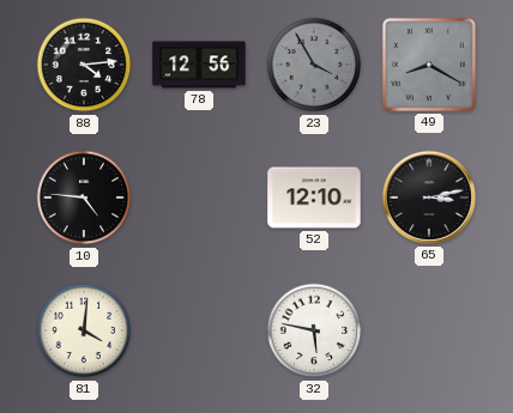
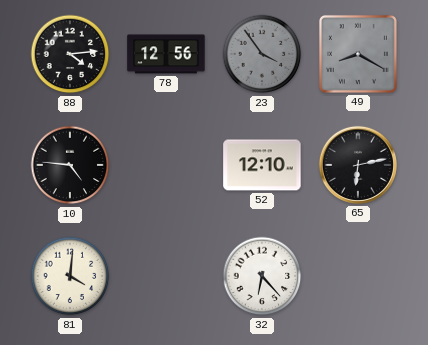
23: 3:55 -> 3:54
65: 3:13 -> 6:13
32: 5:47 -> 6:23
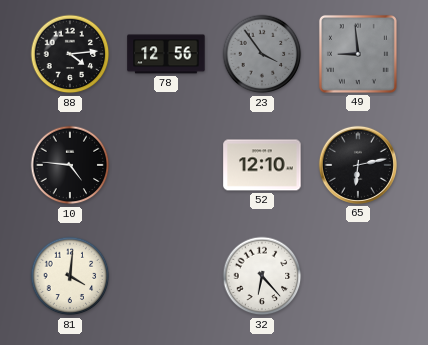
49: 8:20 -> 8:59
